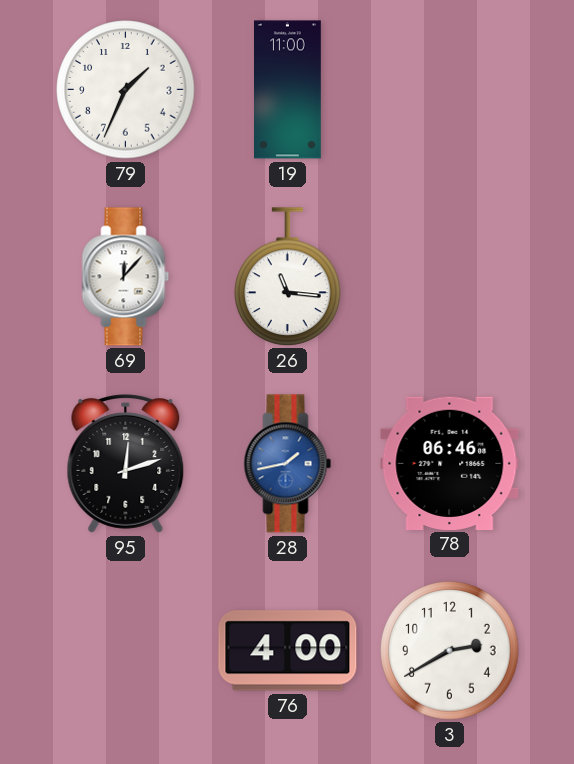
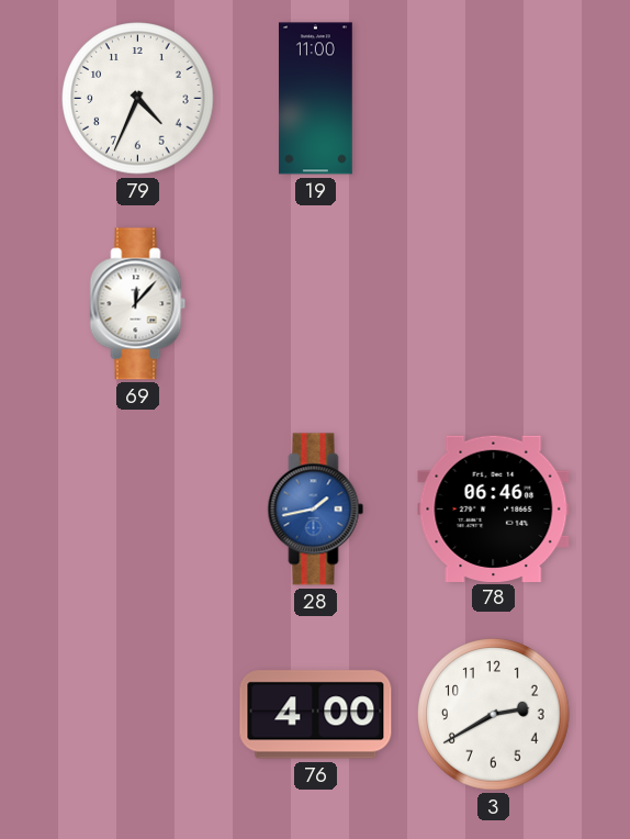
79: 1:34 -> 4:34
26: 11:16 -> none
95: 12:12 -> none
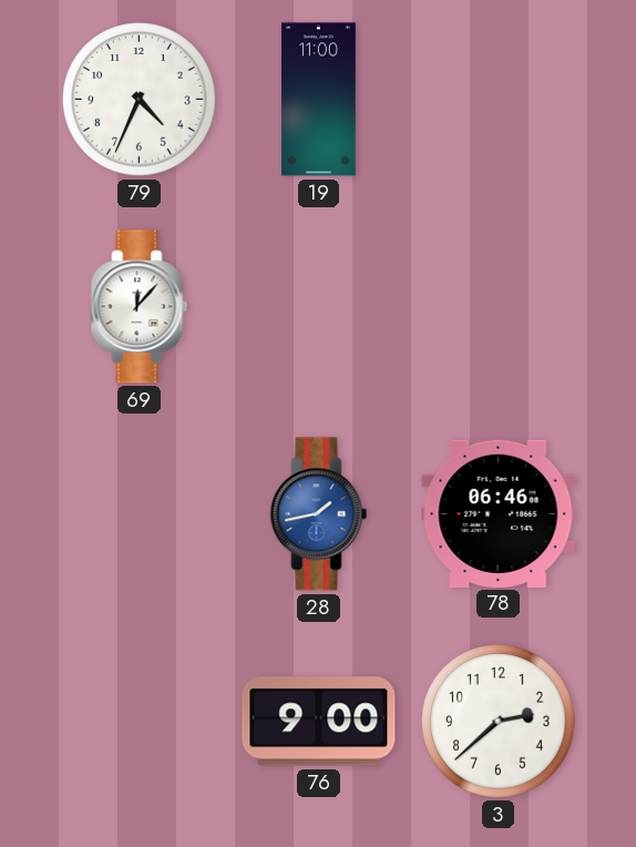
76: 4:00 -> 9:00
3: 2:40 -> 2:38
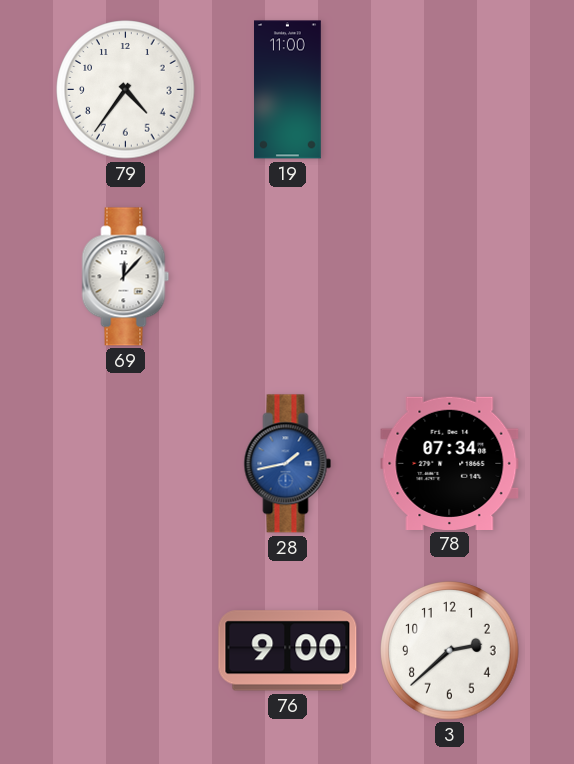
79: 4:34 -> 4:36
78: 06:46 -> 07:34
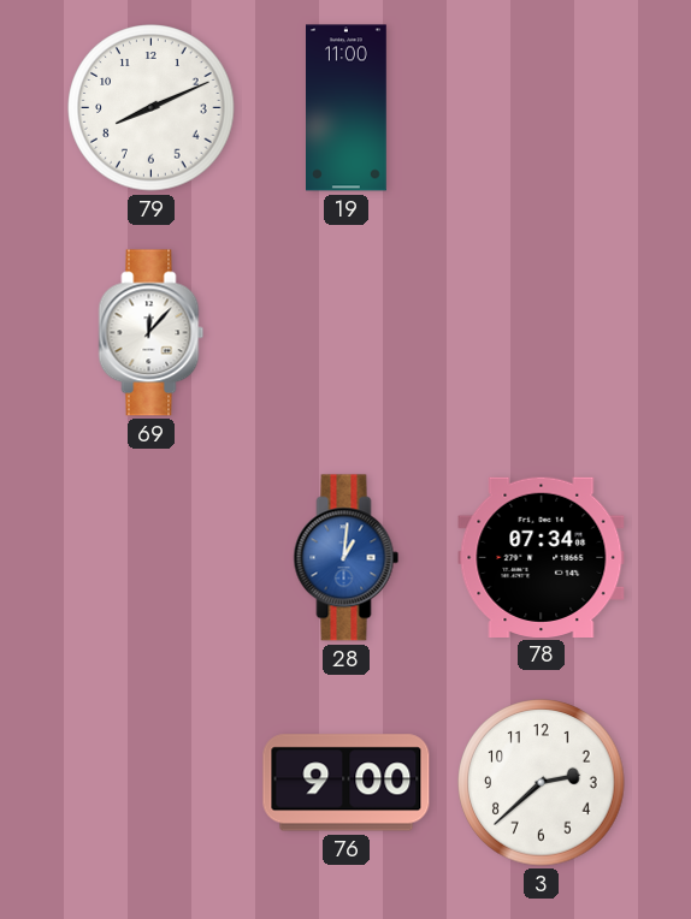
79: 4:36 -> 8:11
28: 1:43 -> 1:01
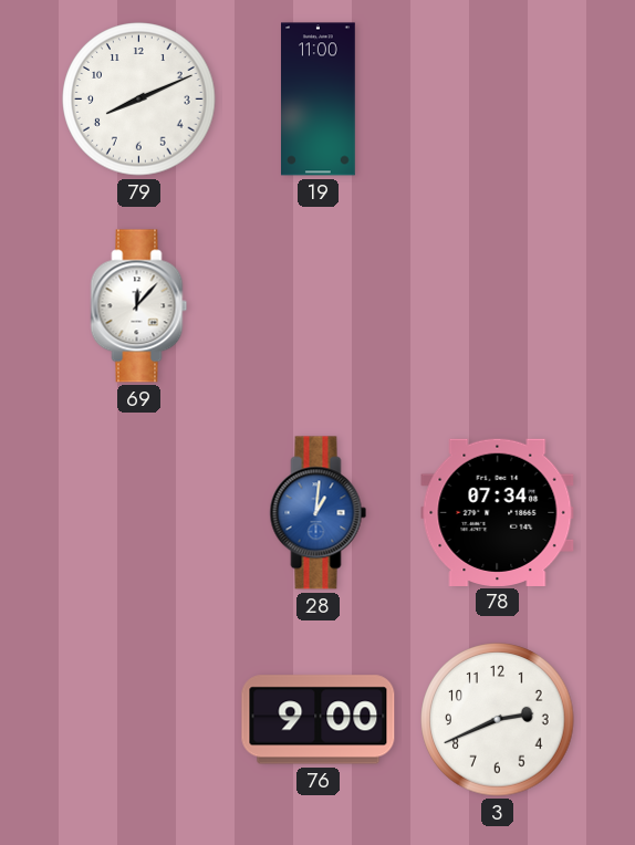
3: 2:38 -> 2:41
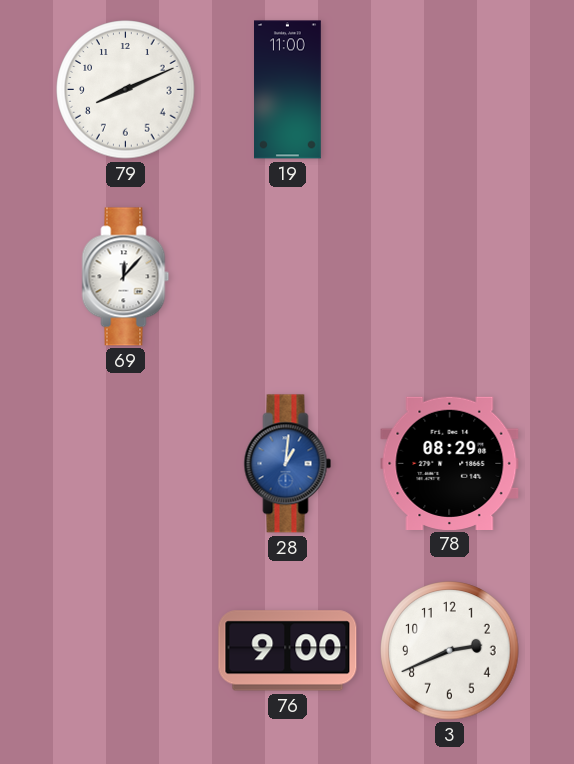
78: 07:34 -> 08:29
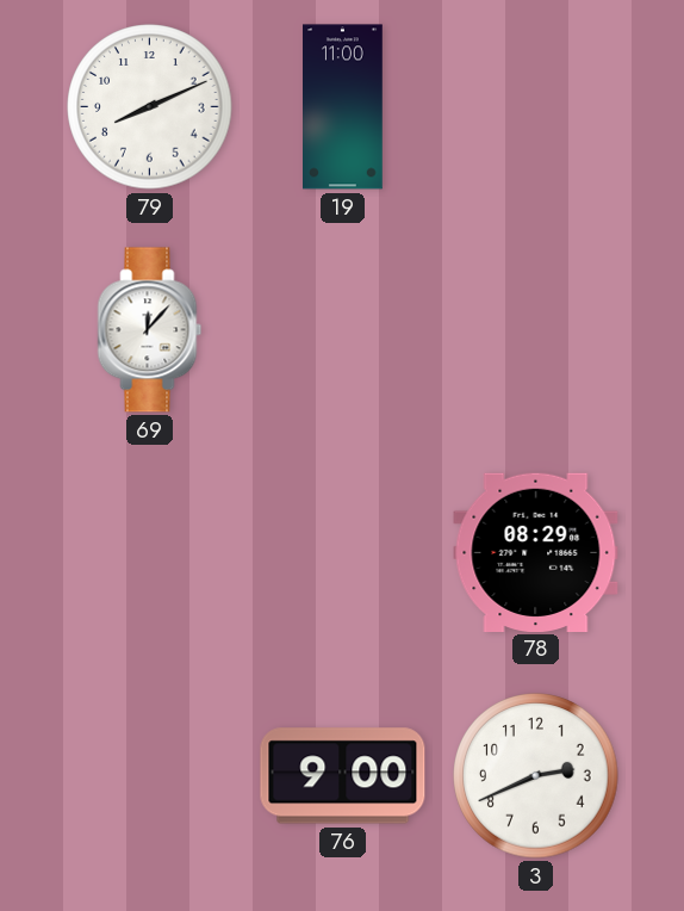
28: 1:01 -> none
